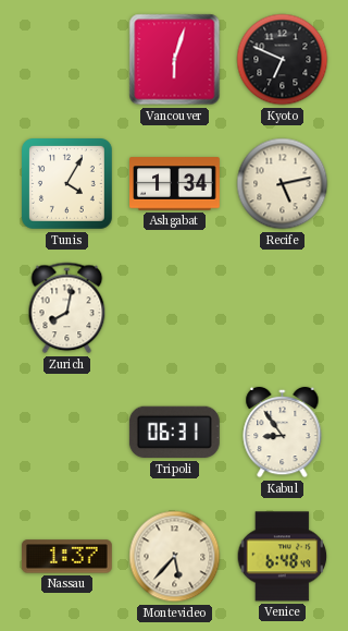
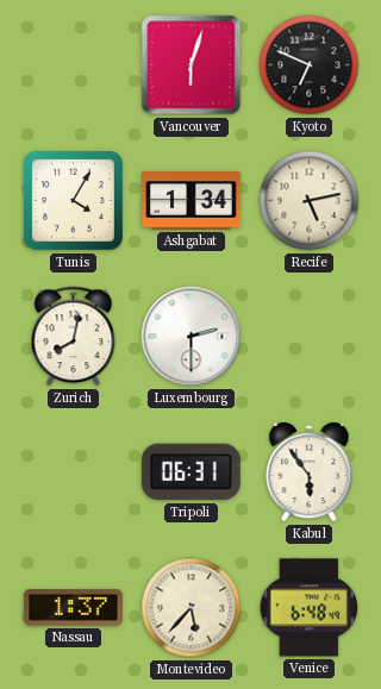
Luxembourg: none -> 2:30
Kabul: 8:54 -> 5:54
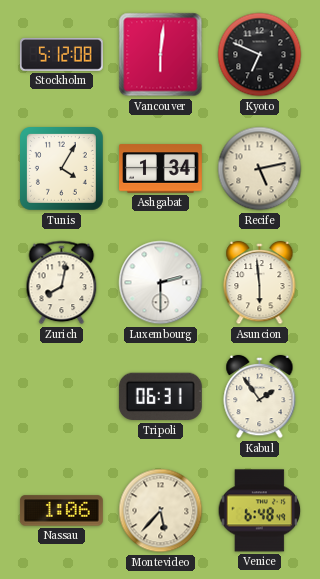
Stockholm: none -> 5:12
Vancouver: 6:03 -> 6:01
Asuncion: none -> 5:59
Kabul: 5:54 -> 1:54
Nassau: 1:37 -> 1:06
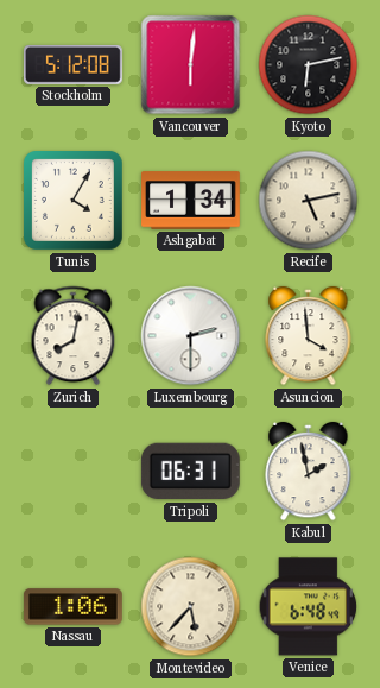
Kyoto: 6:49 -> 6:13
Asuncion: 5:59 -> 3:59
Kabul: 1:54 -> 1:58
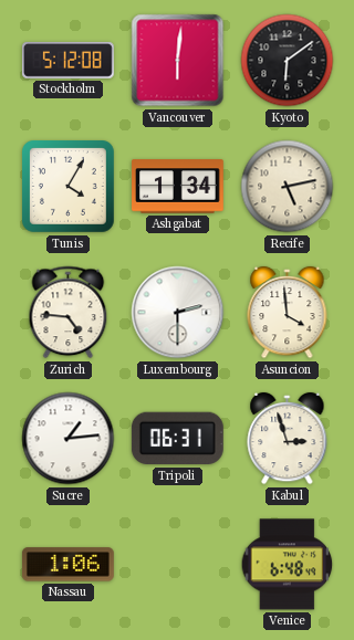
Kyoto: 6:13 -> 6:09
Zurich: 8:02 -> 4:46
Sucre: none -> 1:14
Kabul: 1:58 -> 2:57
Montevideo: 5:37 -> none
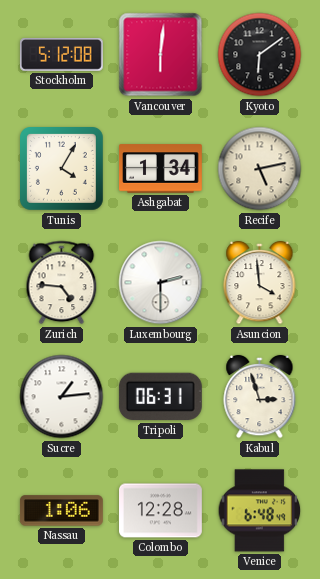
Colombo: none -> 12:28
